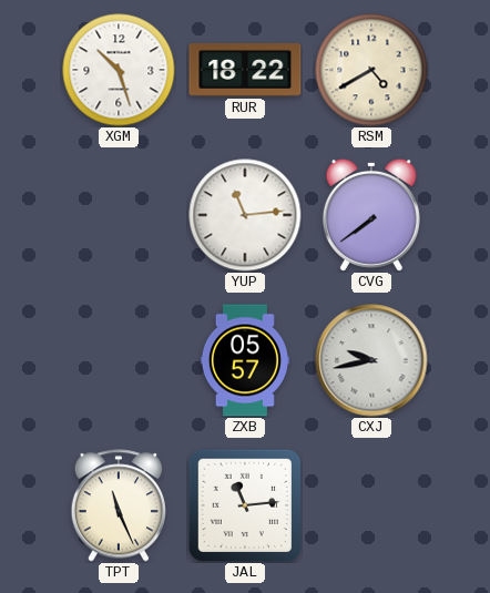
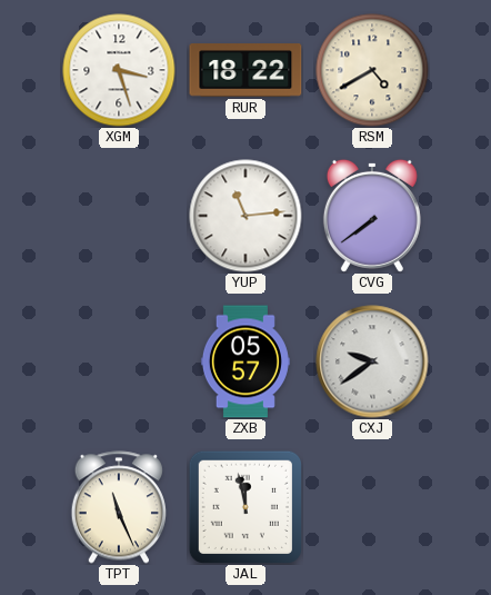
XGM: 10:27 -> 3:27
CXJ: 9:43 -> 9:39
JAL: 11:14 -> 11:58
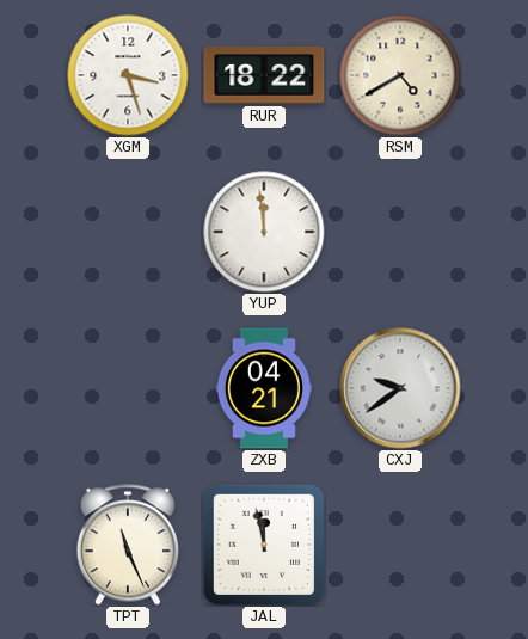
YUP: 11:14 -> 11:59
CVG: 7:39 -> none
ZXB: 05:57 -> 04:21
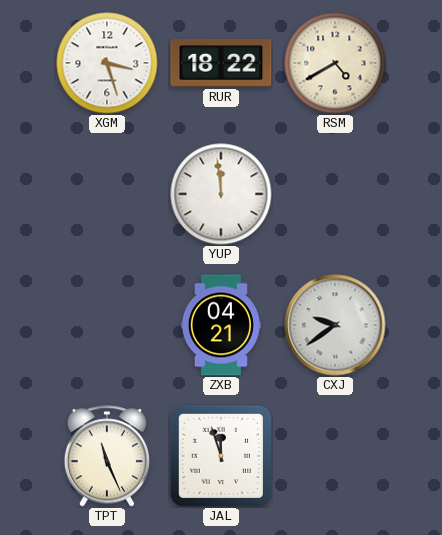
JAL: 11:58 -> 11:57
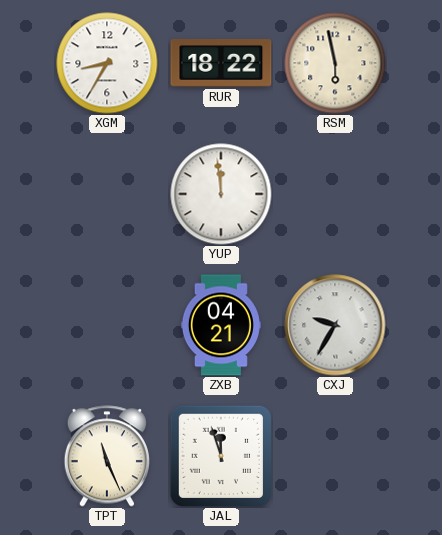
XGM: 3:27 -> 8:35
RSM: 4:40 -> 5:58
CXJ: 9:39 -> 9:35
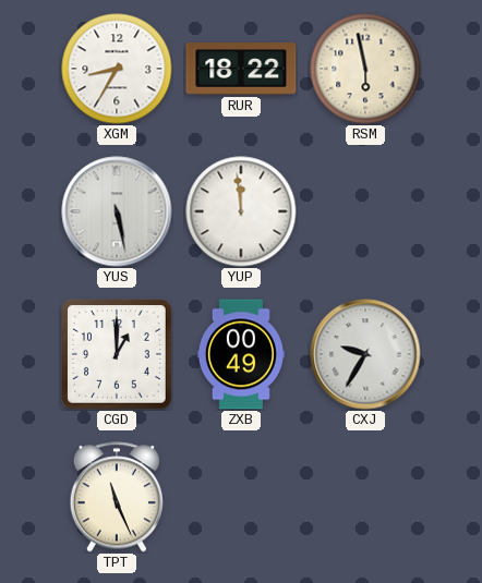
YUS: none -> 5:28
CGD: none -> 1:00
ZXB: 04:21 -> 00:49
JAL: 11:57 -> none
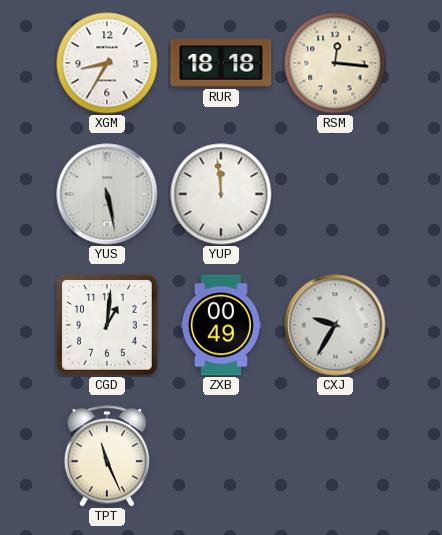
RUR: 18:22 -> 18:18
RSM: 5:58 -> 12:16
CGD: 1:00 -> 1:01
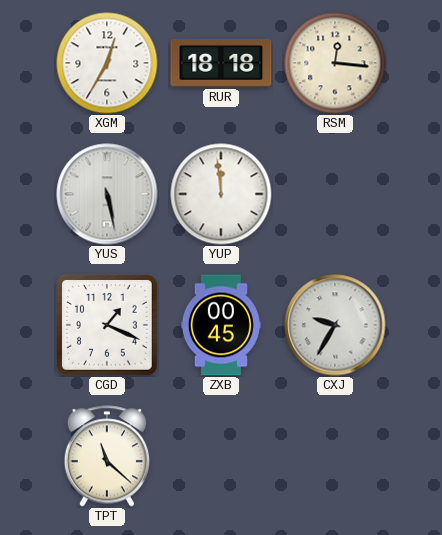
XGM: 8:35 -> 12:35
CGD: 1:01 -> 1:19
ZXB: 00:49 -> 00:45
TPT: 11:26 -> 11:22
